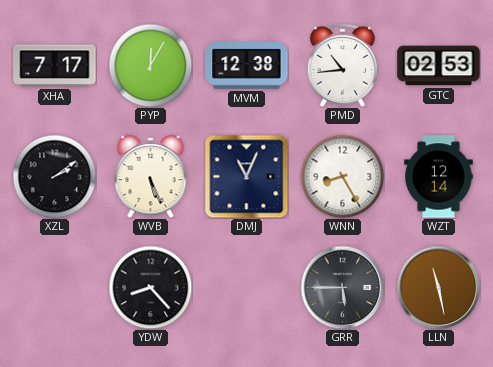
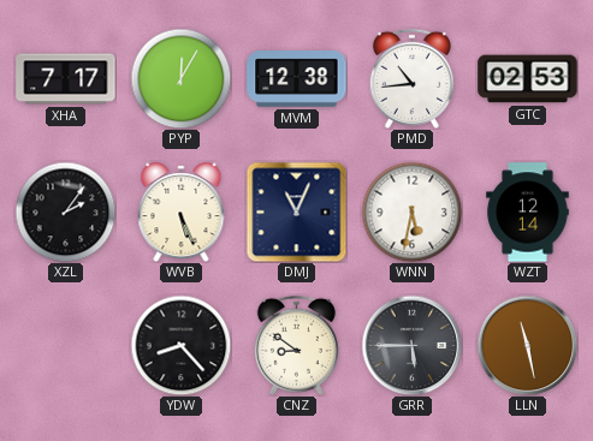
XZL: 2:09 -> 2:06
WNN: 8:25 -> 5:32
CNZ: none -> 8:51
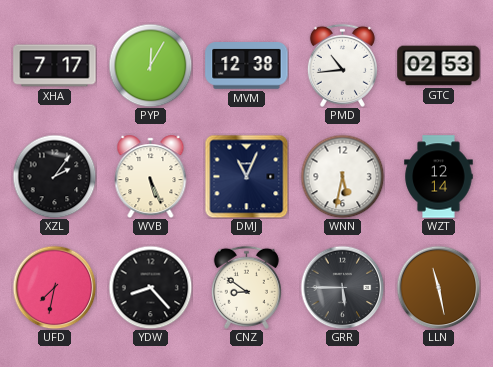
UFD: none -> 7:32
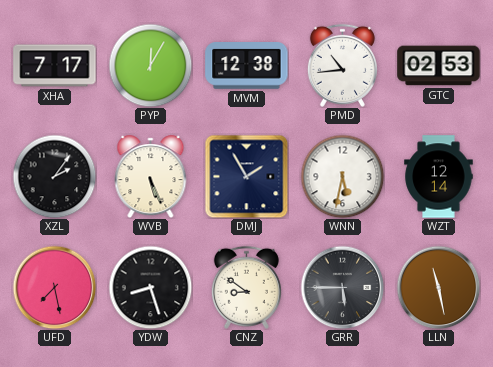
DMJ: 11:04 -> 1:55
UFD: 7:32 -> 7:28
YDW: 8:23 -> 8:27
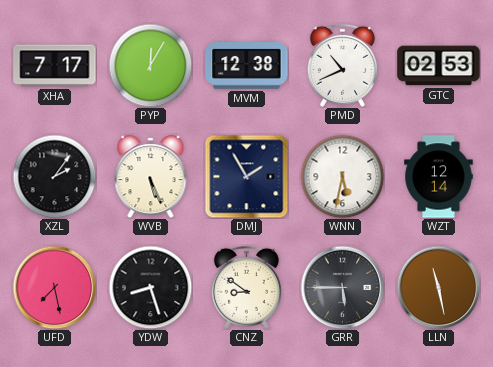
PMD: 10:44 -> 10:41
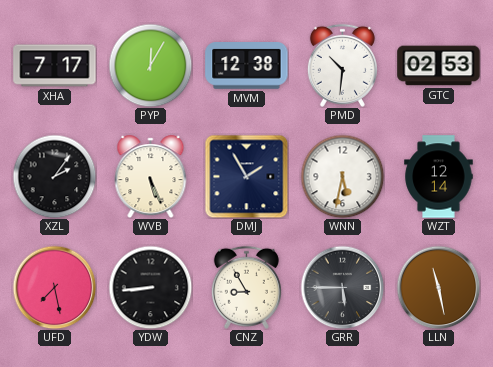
PMD: 10:41 -> 10:31
YDW: 8:27 -> 8:44
CNZ: 8:51 -> 8:55
